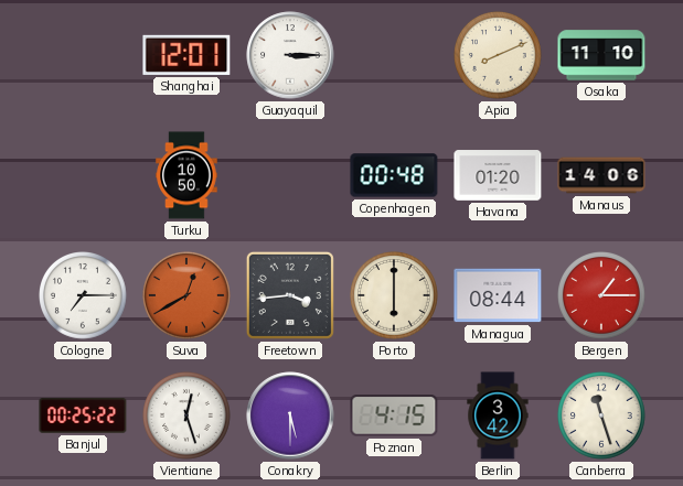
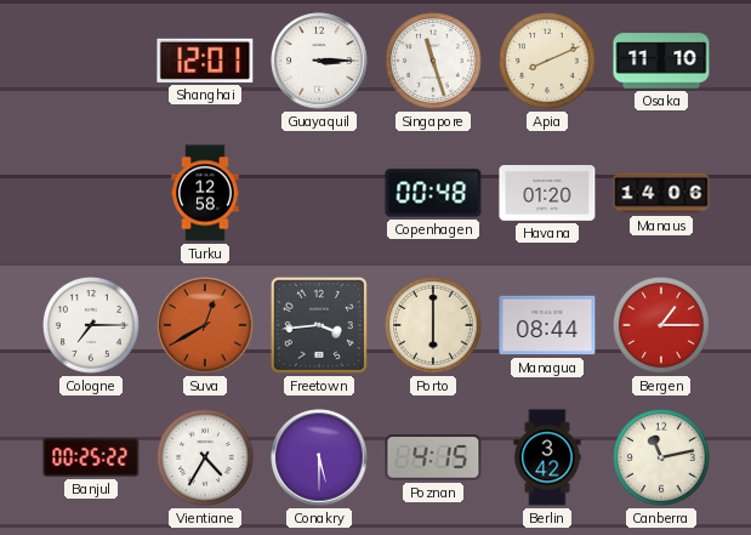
Singapore: none -> 11:27
Turku: 10:50 -> 12:58
Vientiane: 12:27 -> 4:35
Canberra: 11:27 -> 11:13
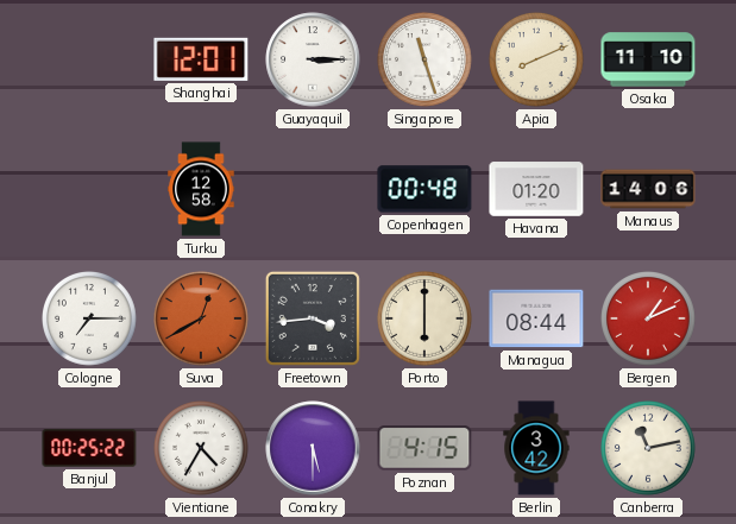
Bergen: 1:15 -> 1:11
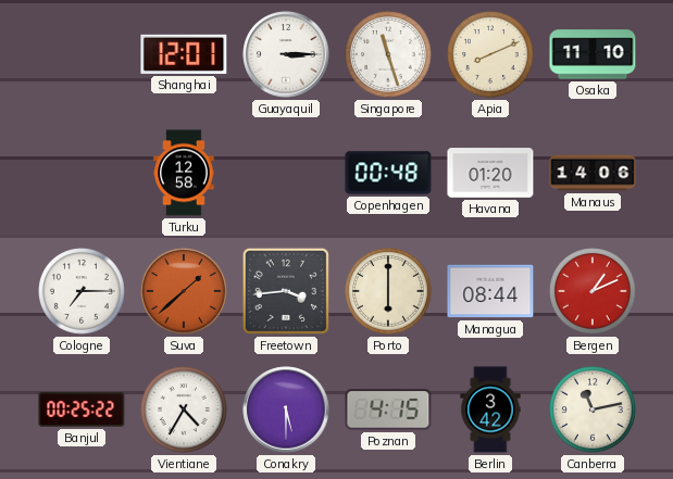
Suva: 12:40 -> 1:38
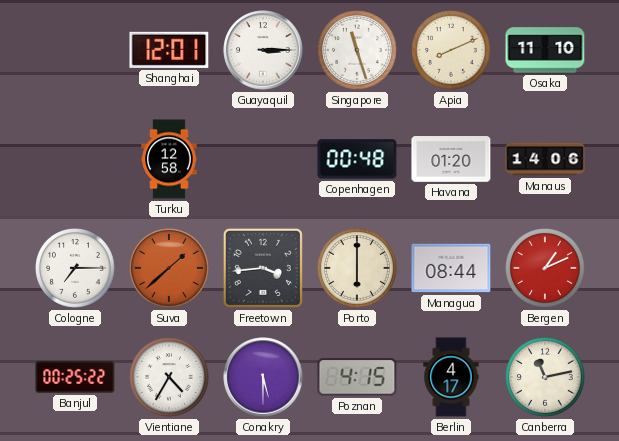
Berlin: 3:42 -> 4:17
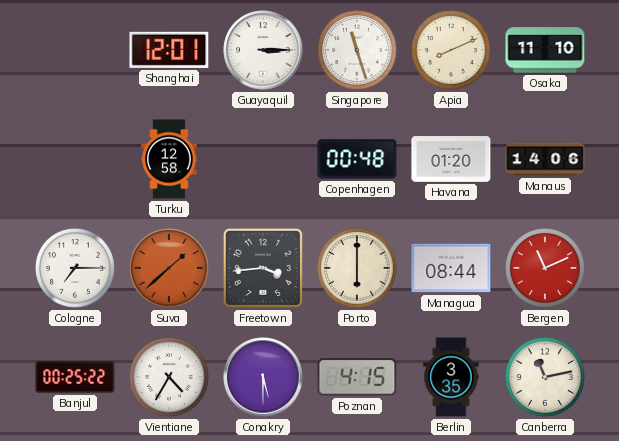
Bergen: 1:11 -> 11:11
Berlin: 4:17 -> 3:35
